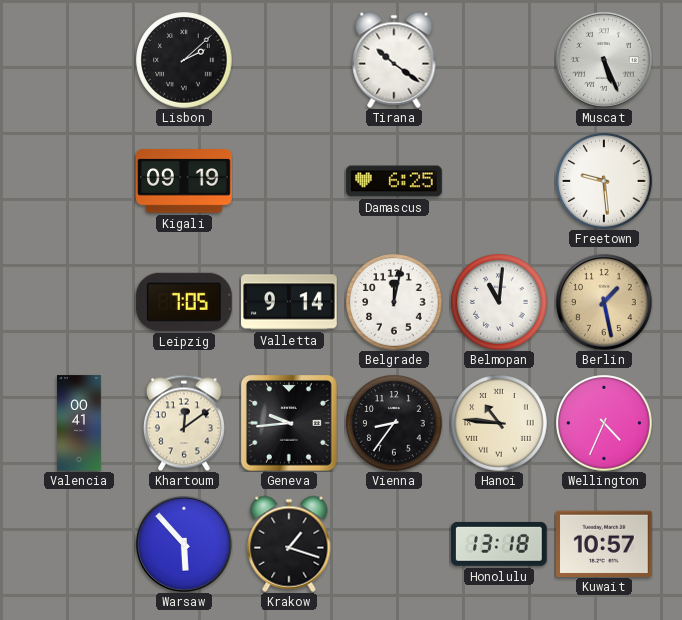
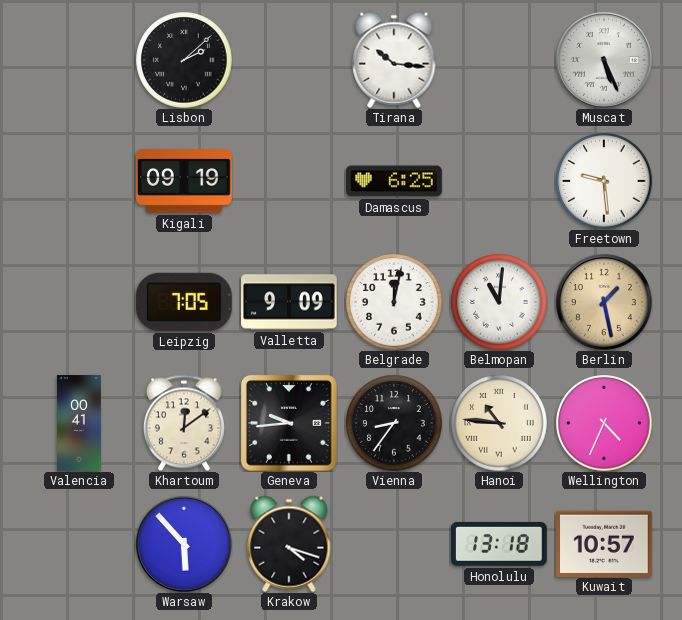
Tirana: 10:21 -> 10:16
Valletta: 9:14 -> 9:09
Krakow: 1:18 -> 4:18
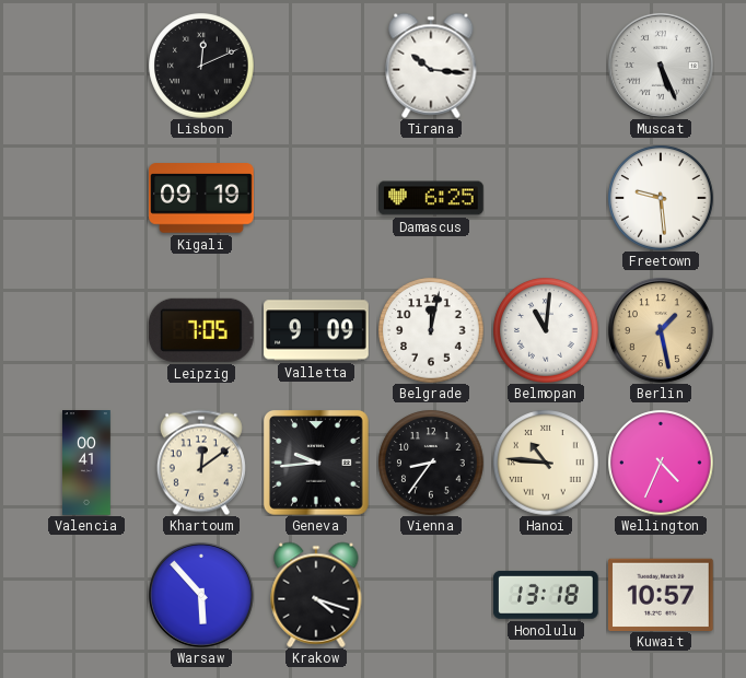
Lisbon: 2:08 -> 12:11
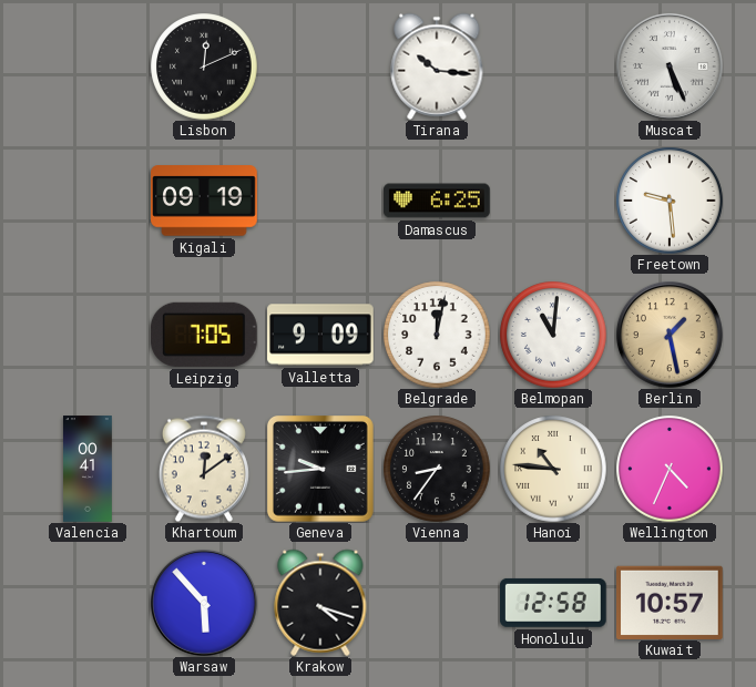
Honolulu: 13:18 -> 12:58
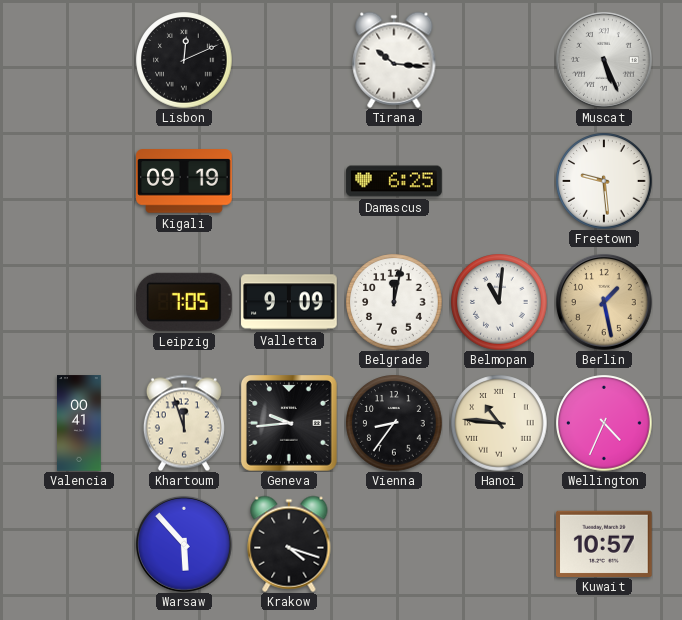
Khartoum: 12:09 -> 11:57
Honolulu: 12:58 -> none
